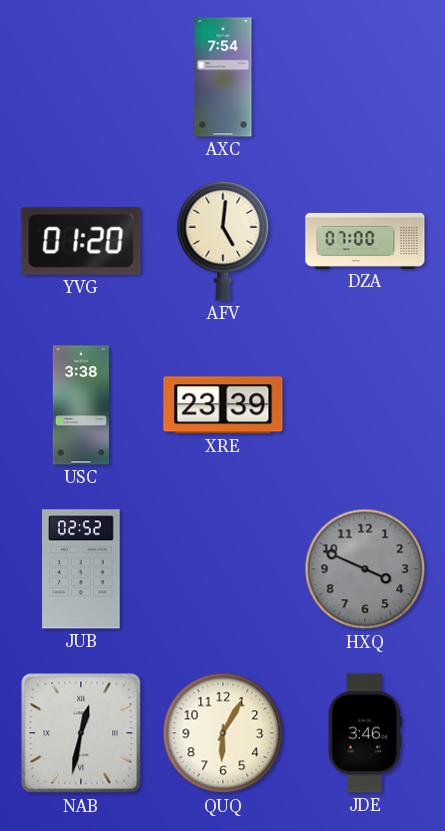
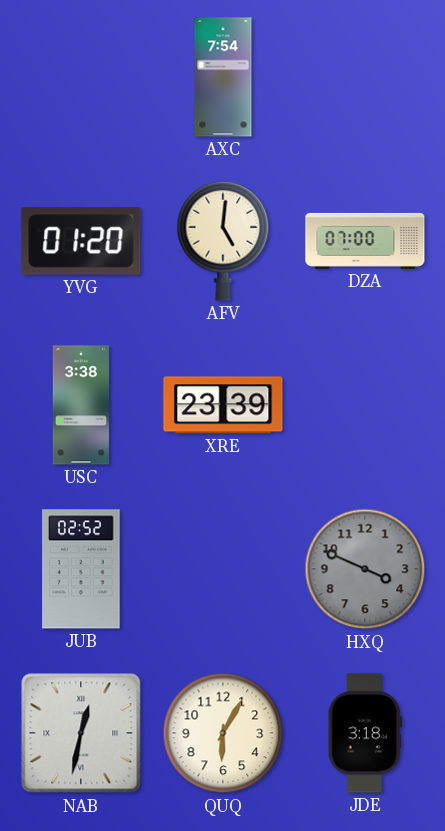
JDE: 3:46 -> 3:18
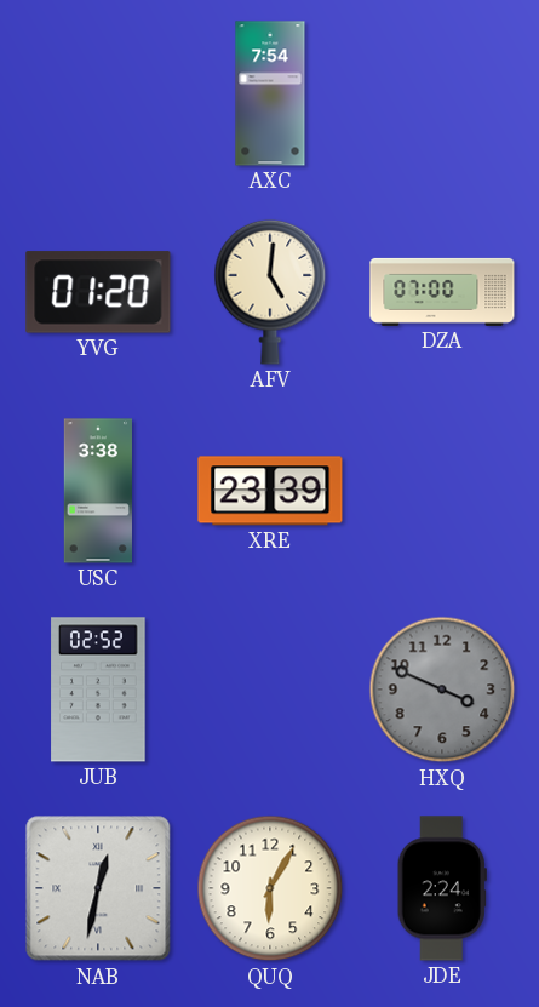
JDE: 3:18 -> 2:24
